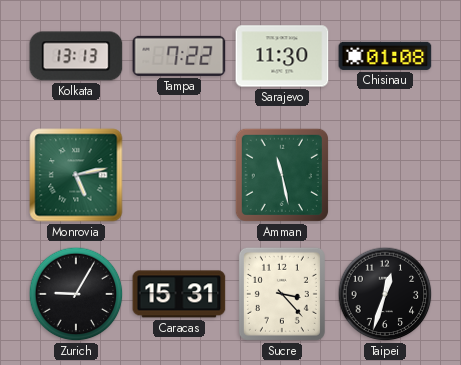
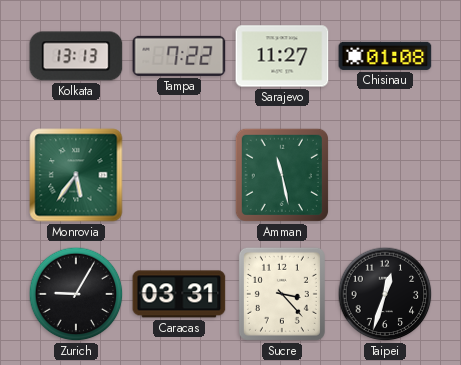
Sarajevo: 11:30 -> 11:27
Monrovia: 5:13 -> 5:36
Caracas: 15:31 -> 03:31
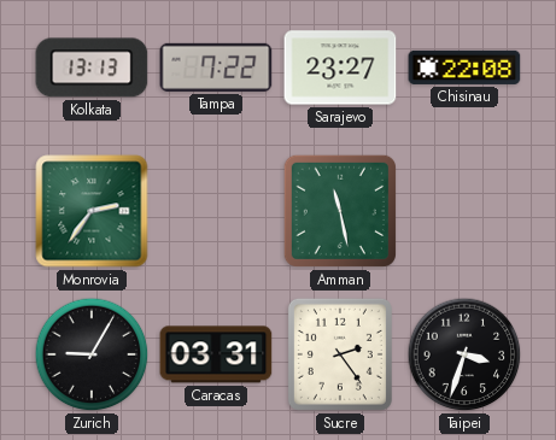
Sarajevo: 11:27 -> 23:27
Chisinau: 01:08 -> 22:08
Monrovia: 5:36 -> 2:36
Sucre: 3:23 -> 2:24
Taipei: 12:33 -> 3:33
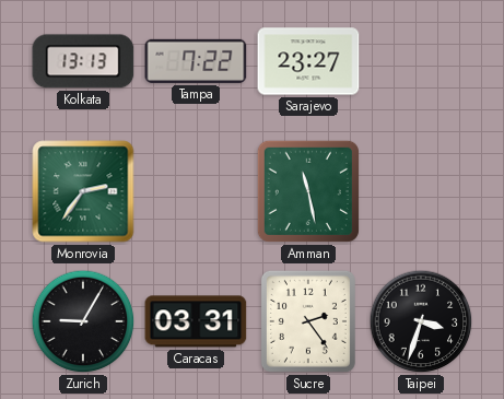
Chisinau: 22:08 -> none
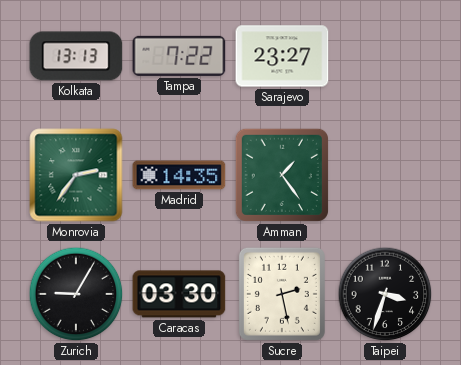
Madrid: none -> 14:35
Amman: 11:28 -> 1:24
Caracas: 03:31 -> 03:30
Sucre: 2:24 -> 2:28
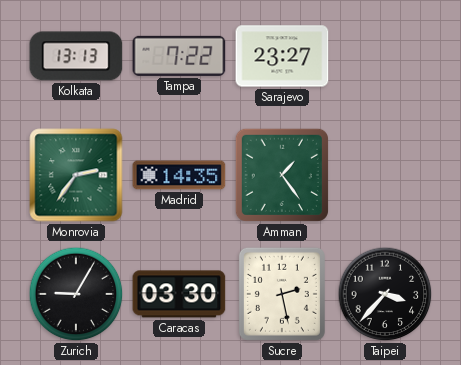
Taipei: 3:33 -> 3:37
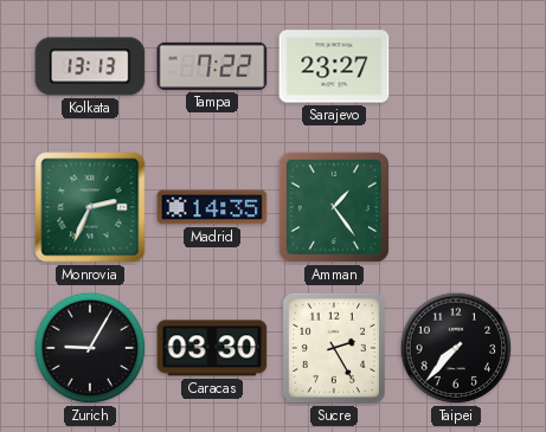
Monrovia: 2:36 -> 2:34
Sucre: 2:28 -> 2:25
Taipei: 3:37 -> 7:37
